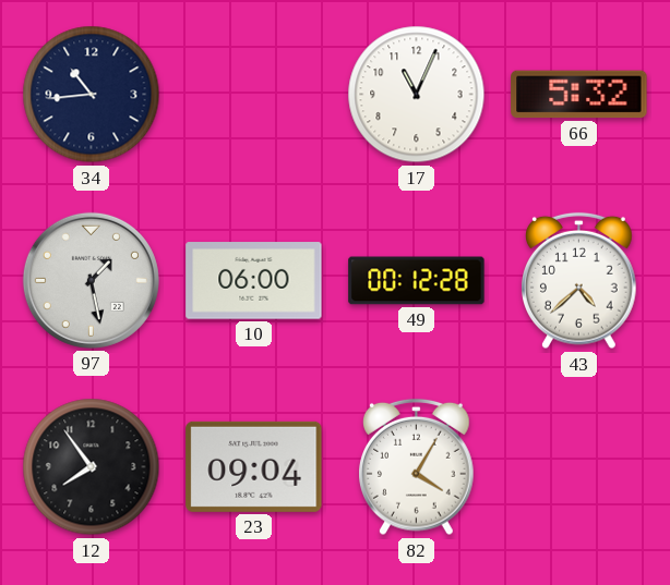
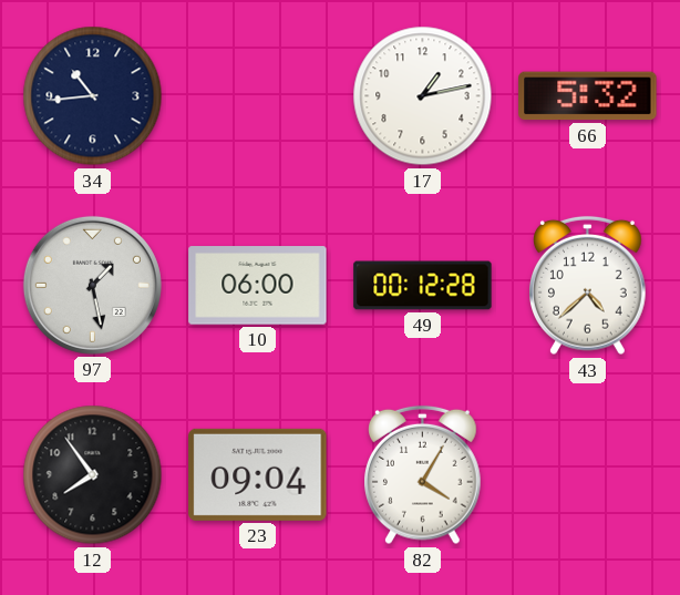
17: 11:04 -> 1:13
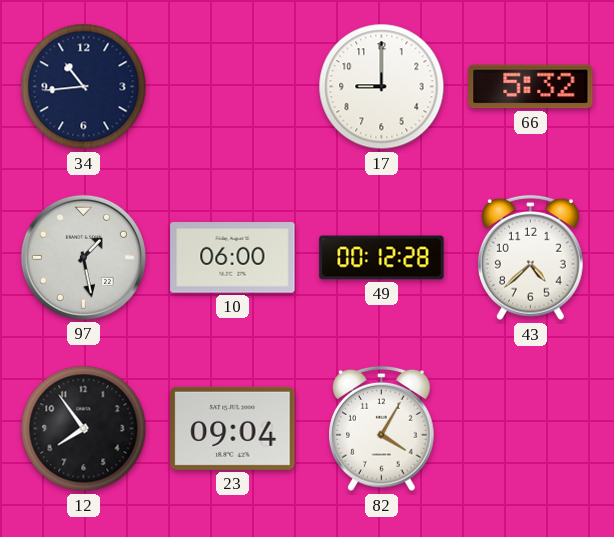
17: 1:13 -> 9:00
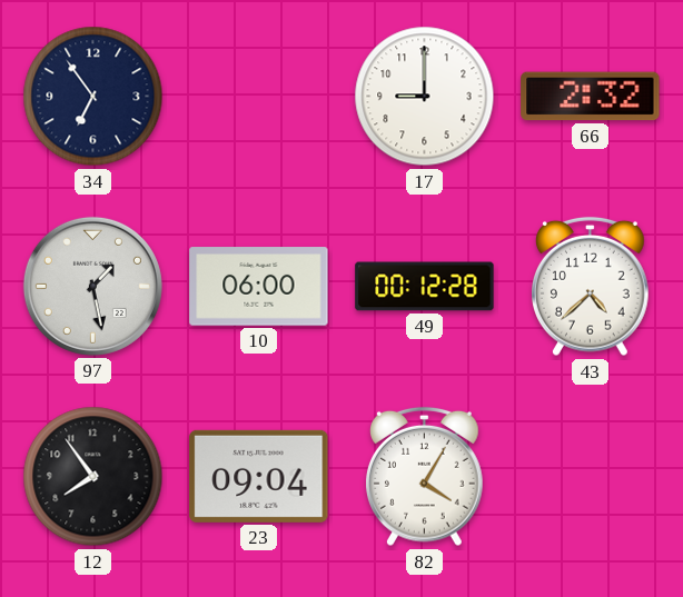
34: 10:44 -> 6:54
66: 5:32 -> 2:32
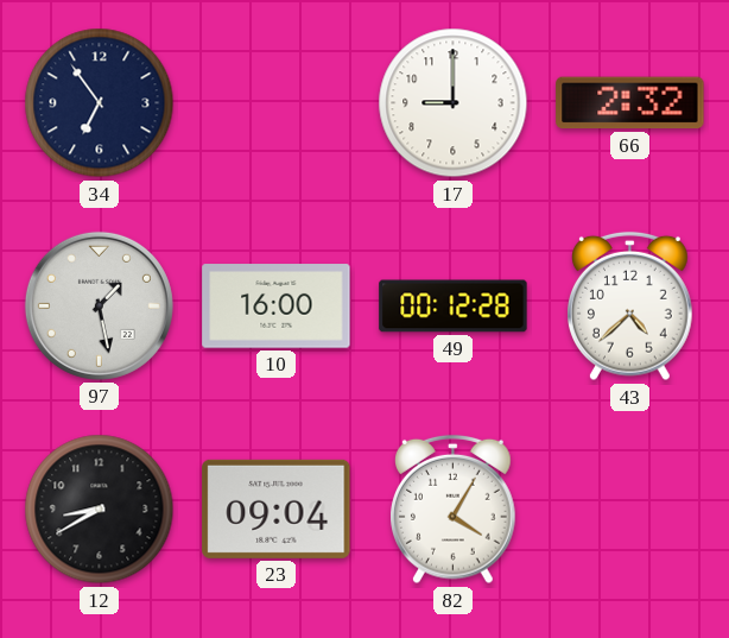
10: 06:00 -> 16:00
12: 7:54 -> 8:40
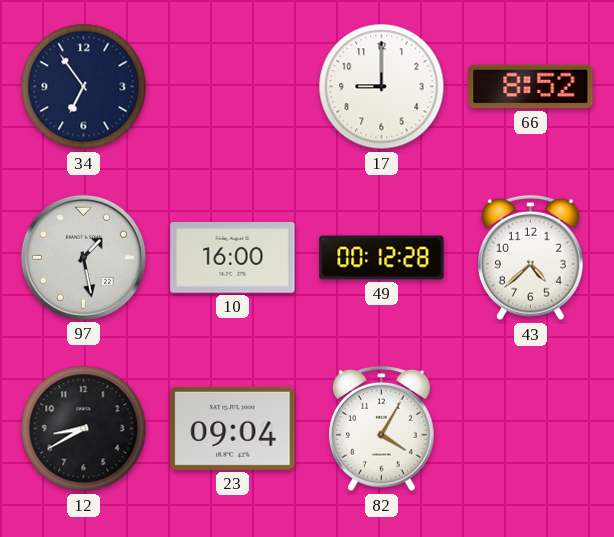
66: 2:32 -> 8:52
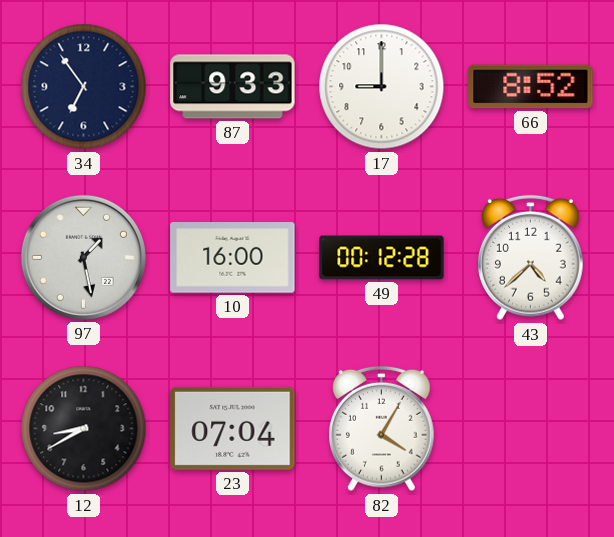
87: none -> 9:33
23: 09:04 -> 07:04
